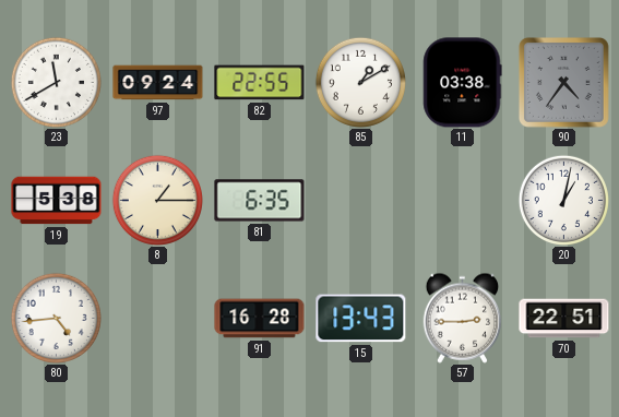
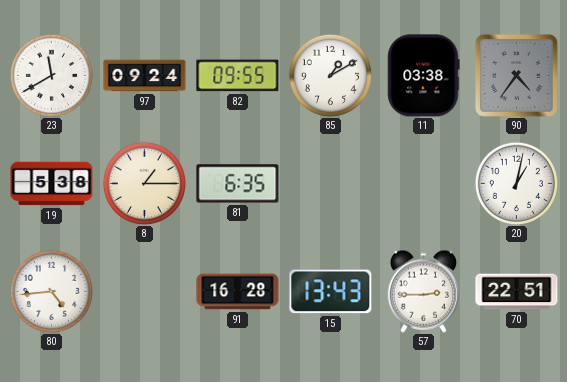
82: 22:55 -> 09:55
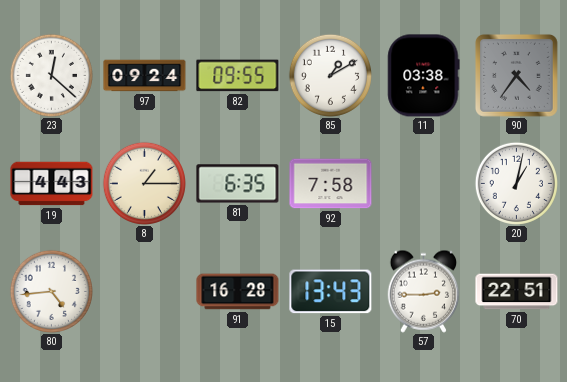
23: 11:40 -> 12:22
19: 5:38 -> 4:43
92: none -> 7:58
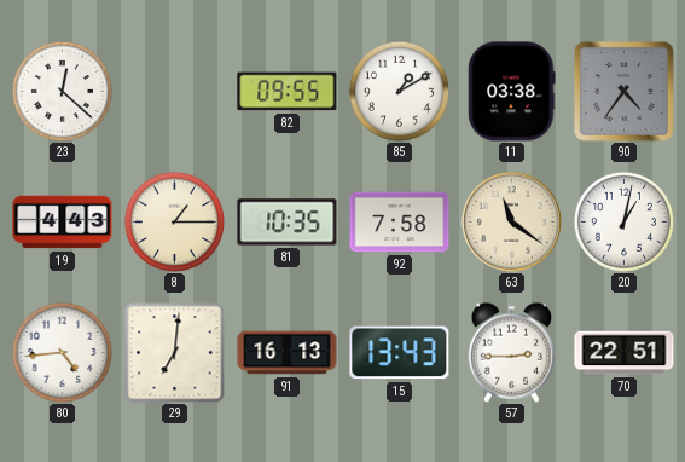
97: 09:24 -> none
81: 6:35 -> 10:35
63: none -> 11:21
29: none -> 7:01
91: 16:28 -> 16:13
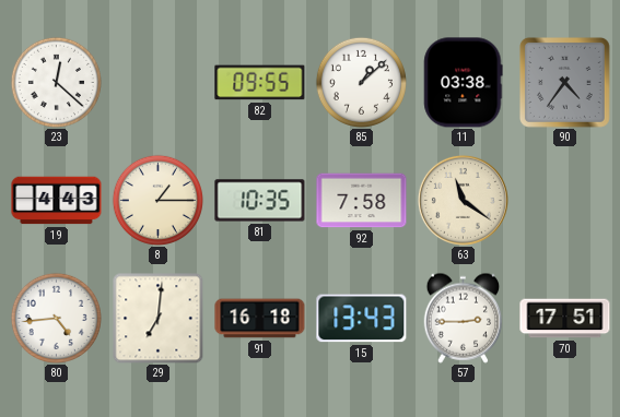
85: 1:10 -> 1:08
20: 1:02 -> none
91: 16:13 -> 16:18
70: 22:51 -> 17:51
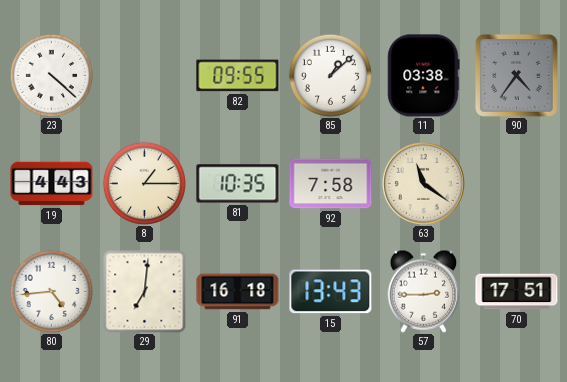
23: 12:22 -> 4:22
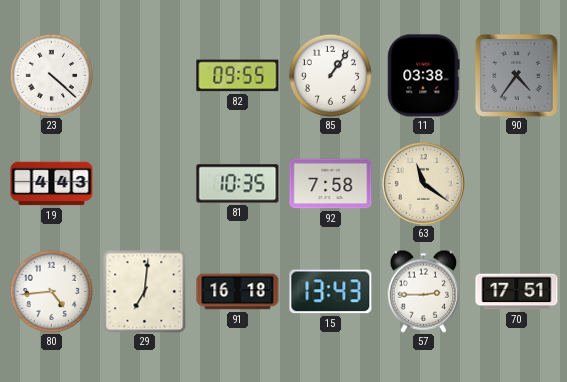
85: 1:08 -> 1:06
8: 1:15 -> none
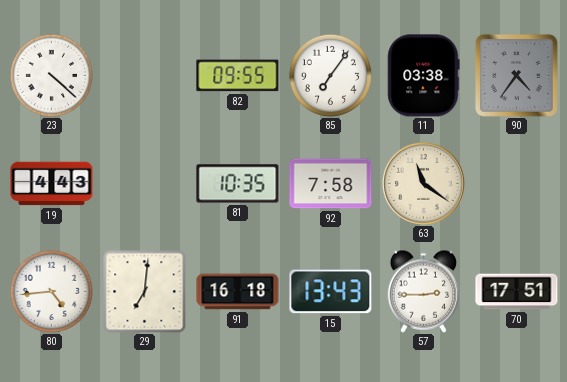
85: 1:06 -> 7:06
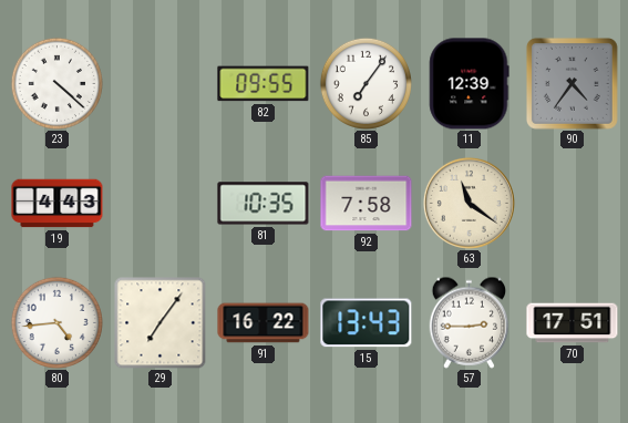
11: 03:38 -> 12:39
29: 7:01 -> 7:06
91: 16:18 -> 16:22
